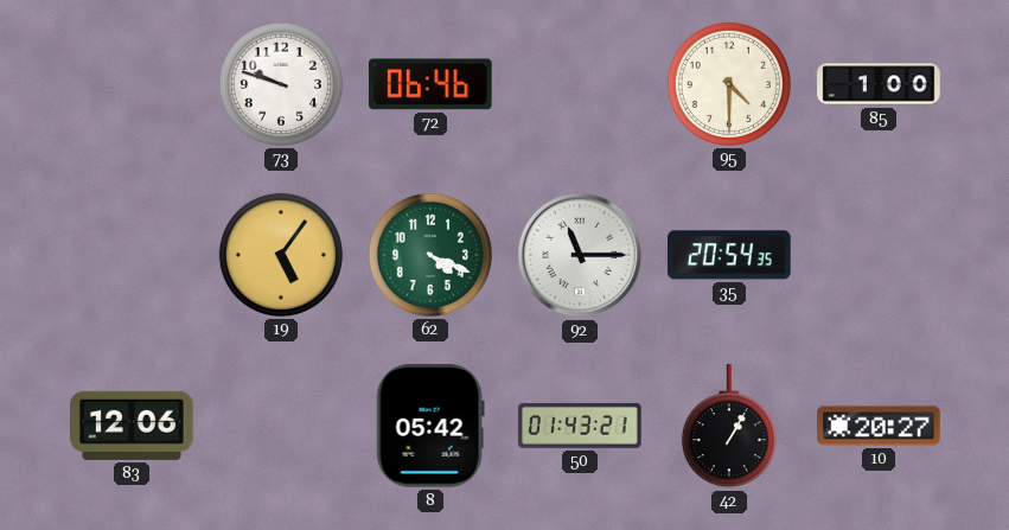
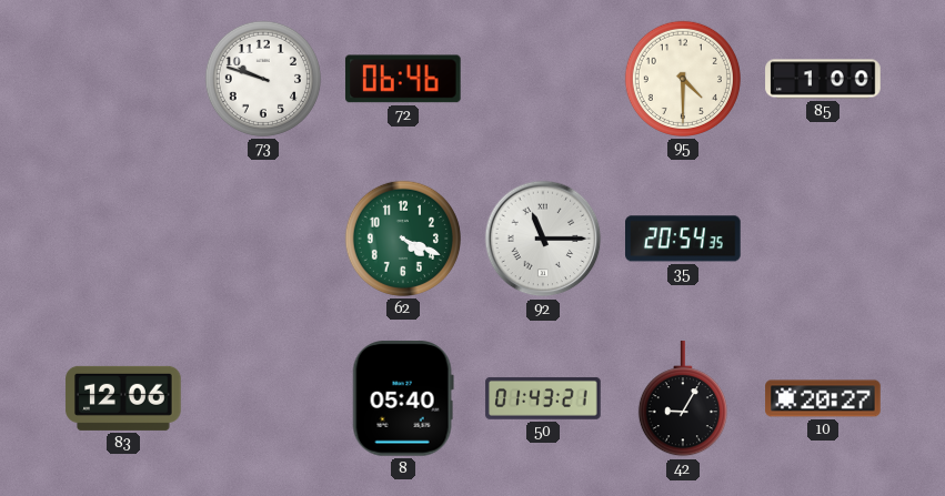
19: 5:06 -> none
8: 05:42 -> 05:40
42: 1:05 -> 9:05
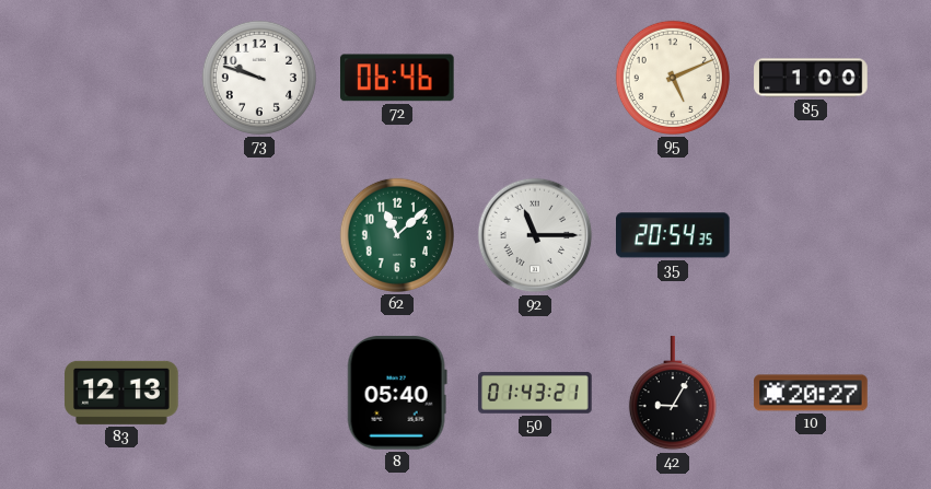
95: 4:30 -> 5:11
62: 4:19 -> 11:08
83: 12:06 -> 12:13
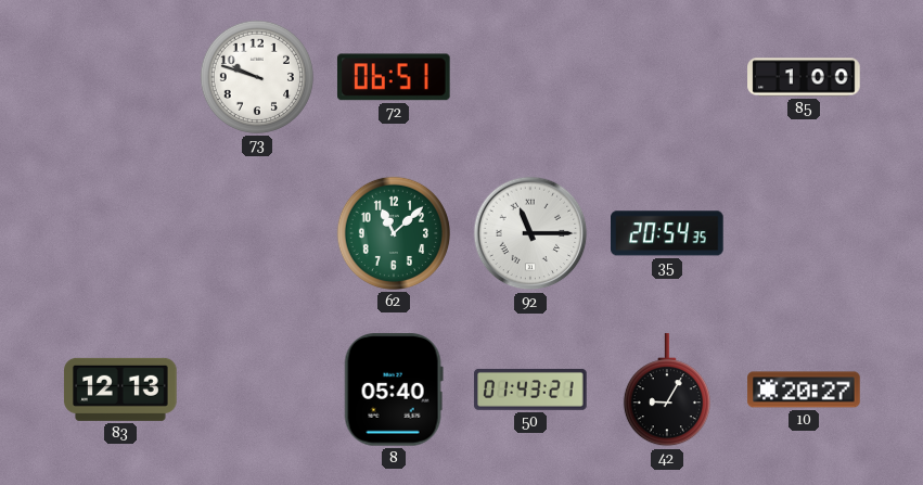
72: 06:46 -> 06:51
95: 5:11 -> none
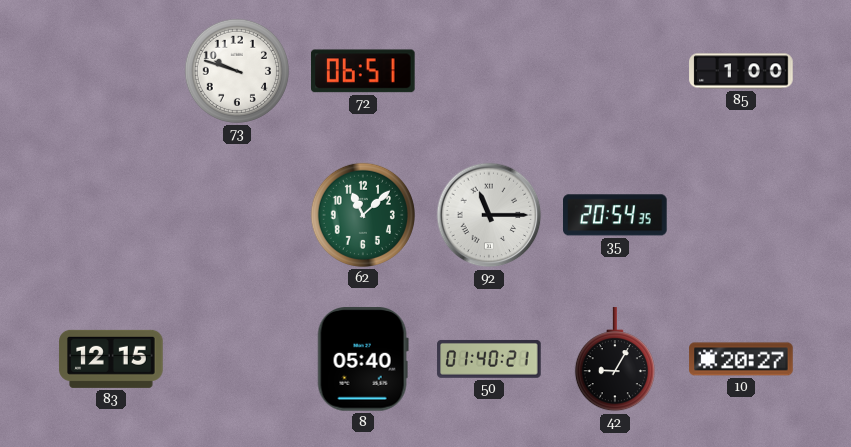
83: 12:13 -> 12:15
50: 01:43 -> 01:40
